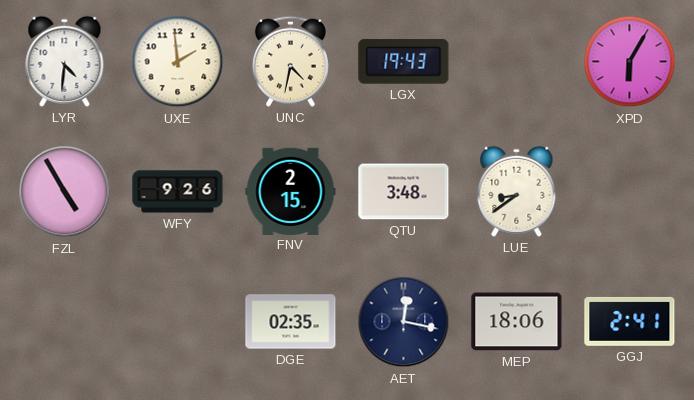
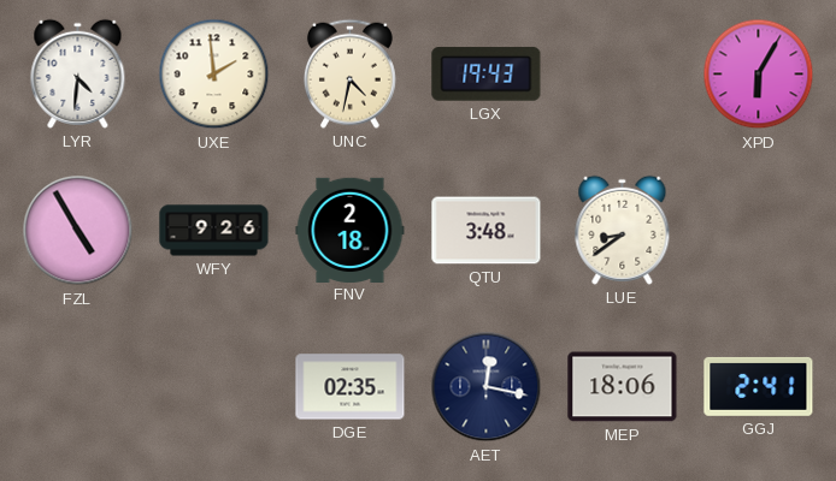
FNV: 2:15 -> 2:18
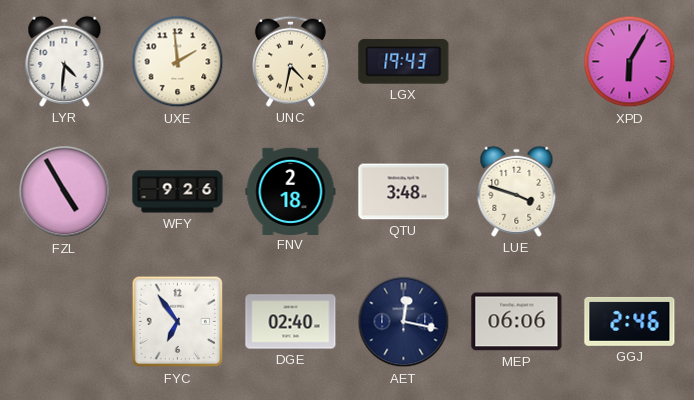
LUE: 8:39 -> 3:48
FYC: none -> 6:54
DGE: 02:35 -> 02:40
MEP: 18:06 -> 06:06
GGJ: 2:41 -> 2:46
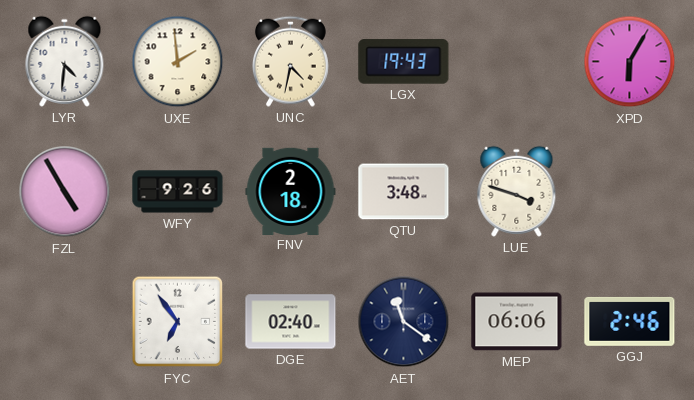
AET: 12:17 -> 11:21
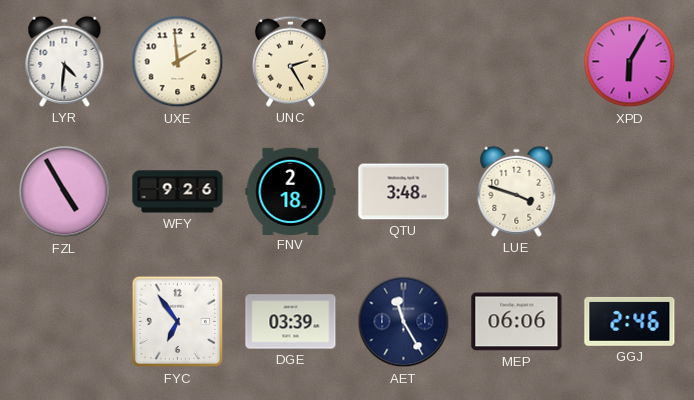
UNC: 4:32 -> 2:25
LGX: 19:43 -> none
DGE: 02:40 -> 03:39
AET: 11:21 -> 11:25
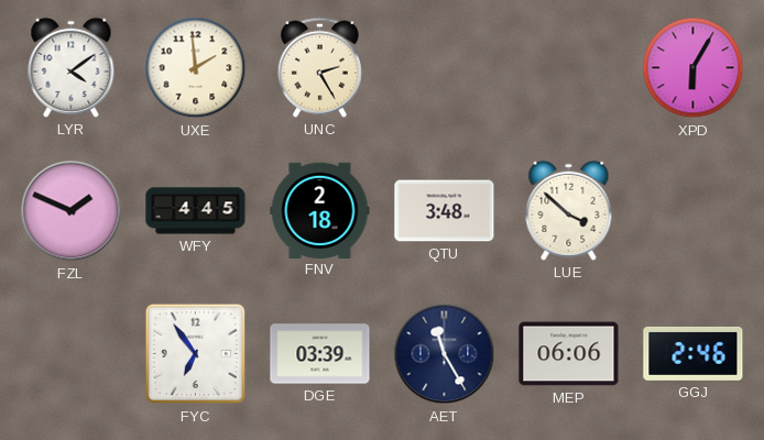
LYR: 4:31 -> 4:09
FZL: 4:55 -> 1:49
WFY: 9:26 -> 4:45
LUE: 3:48 -> 3:52
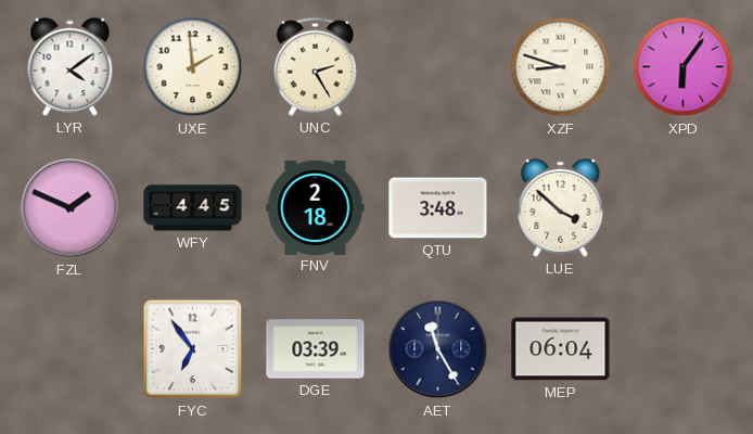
XZF: none -> 8:48
XPD: 6:05 -> 6:06
MEP: 06:06 -> 06:04
GGJ: 2:46 -> none
